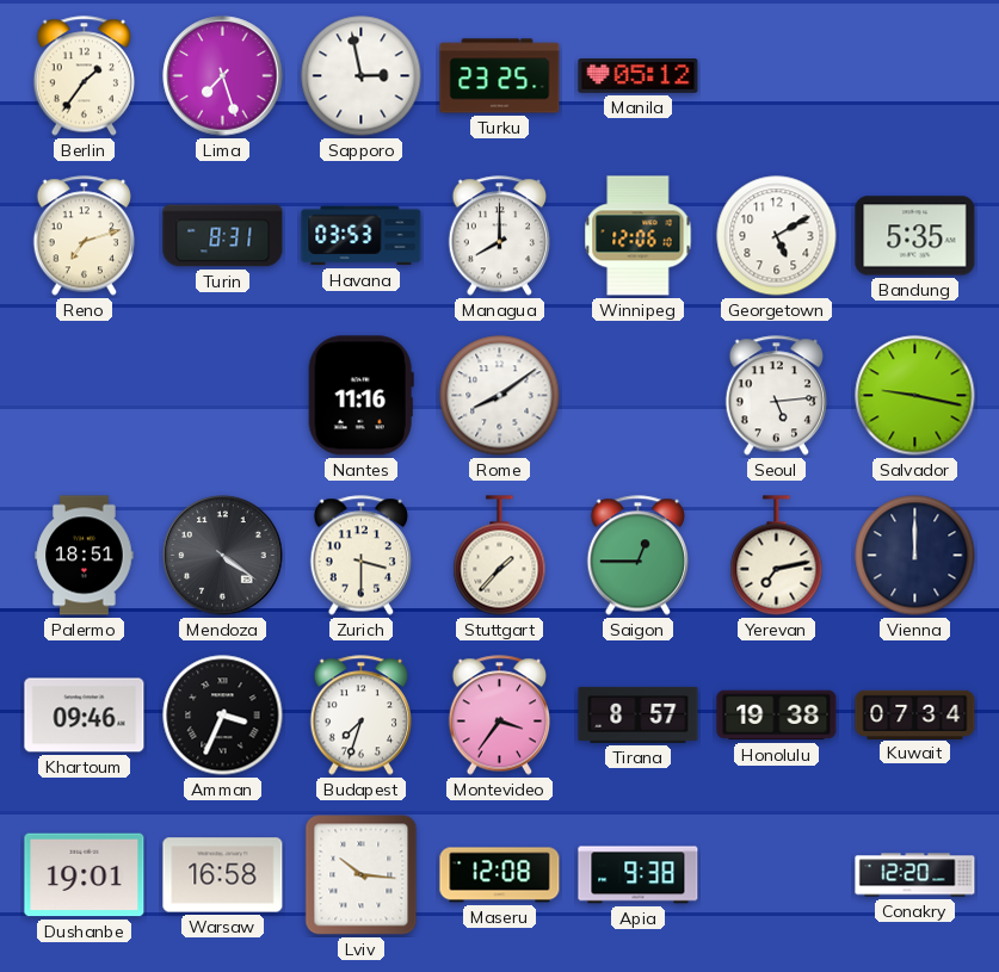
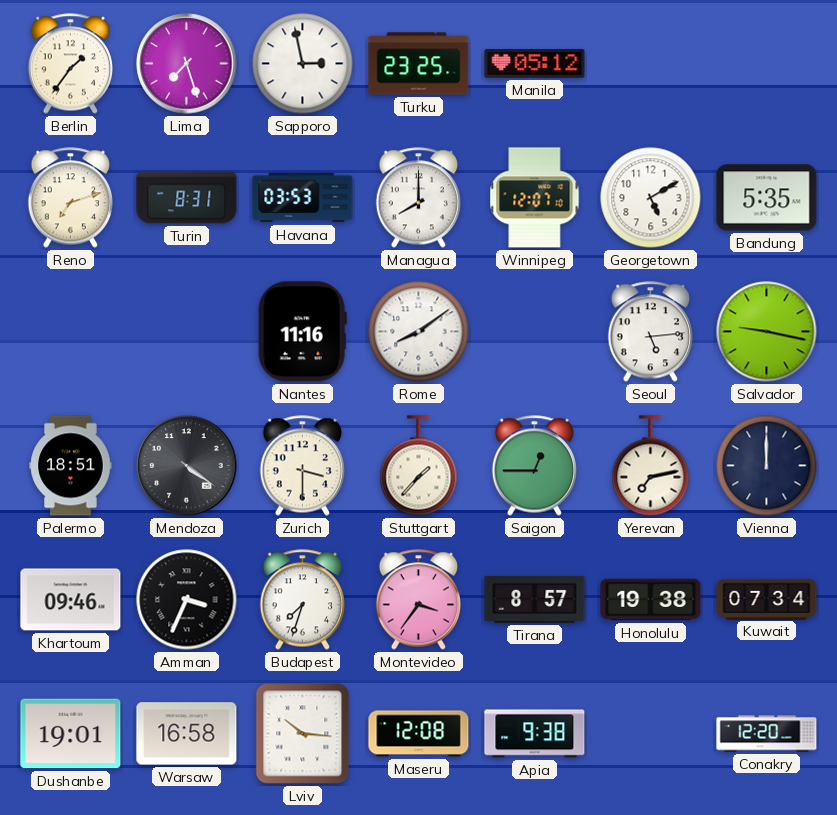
Winnipeg: 12:06 -> 12:07
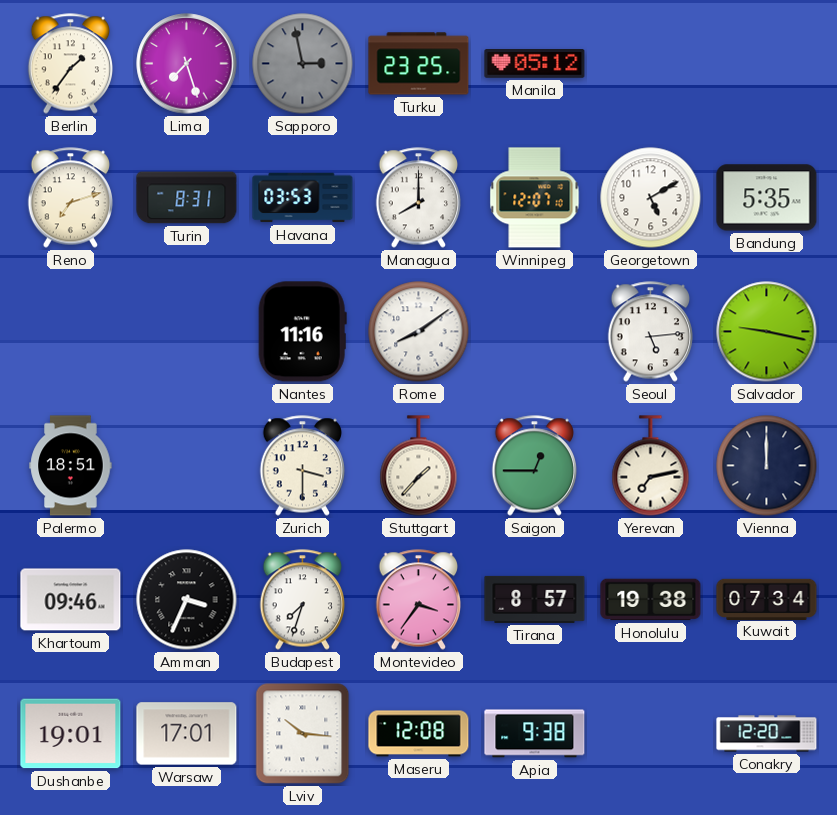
Sapporo dial: white -> grey
Mendoza: 4:21 -> none
Warsaw: 16:58 -> 17:01
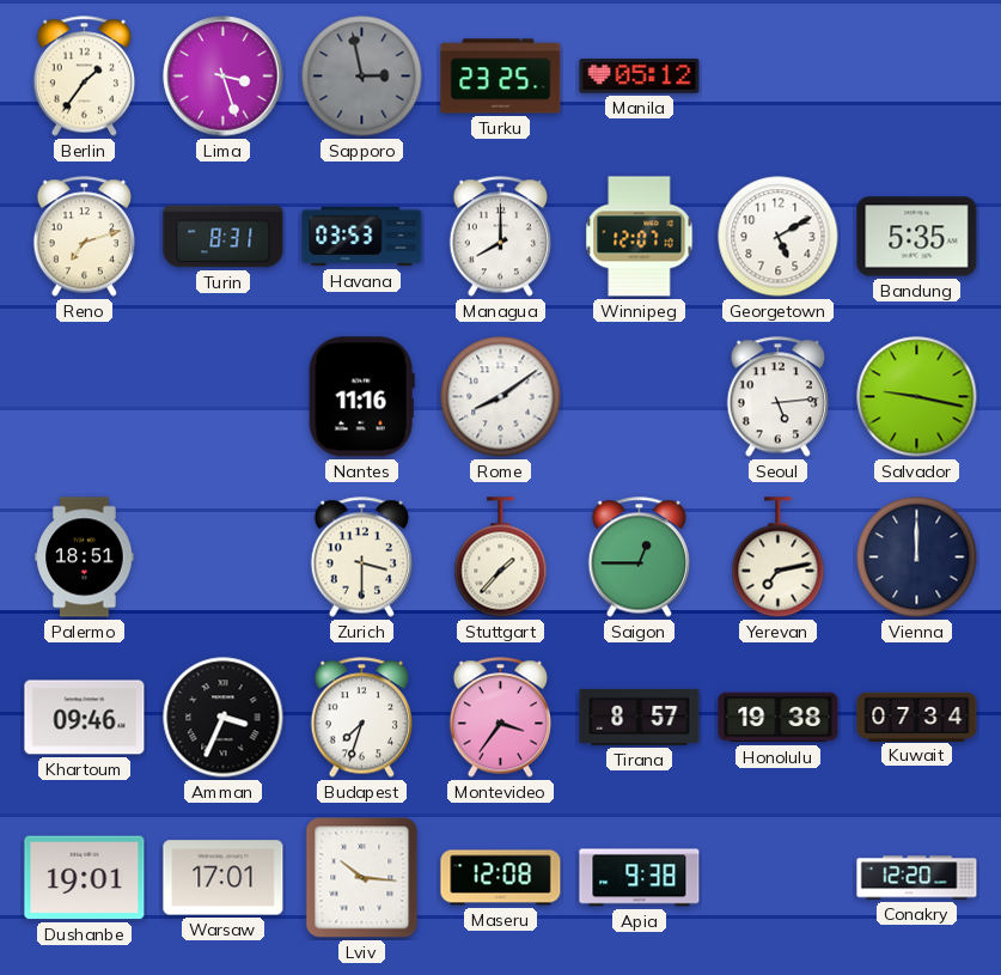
Lima: 7:27 -> 3:27
